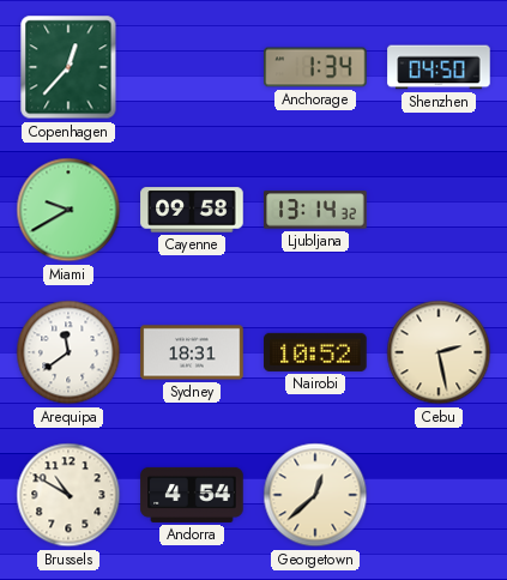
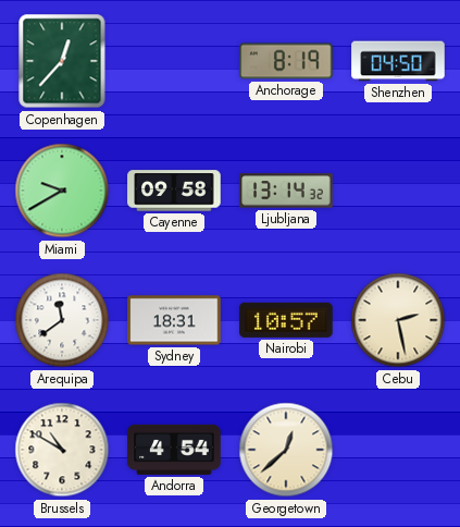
Anchorage: 1:34 -> 8:19
Nairobi: 10:52 -> 10:57
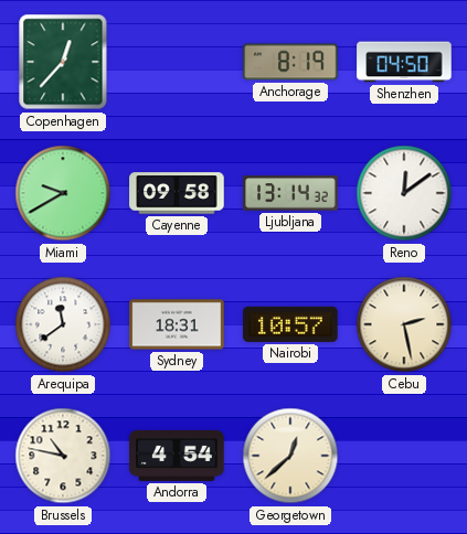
Reno: none -> 12:09
Brussels: 10:50 -> 10:47
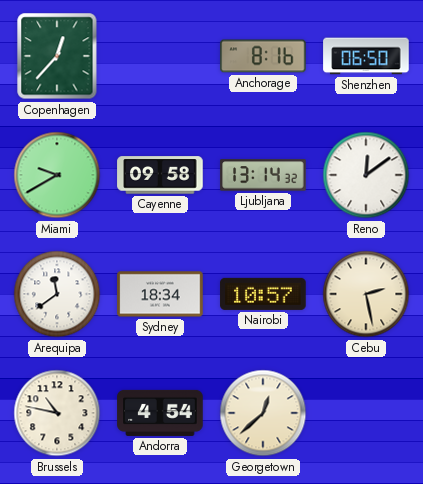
Anchorage: 8:19 -> 8:16
Shenzhen: 04:50 -> 06:50
Sydney: 18:31 -> 18:34
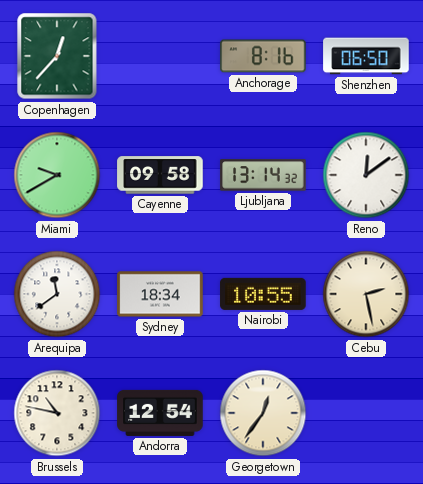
Nairobi: 10:57 -> 10:55
Andorra: 4:54 -> 12:54
Georgetown: 12:38 -> 12:36
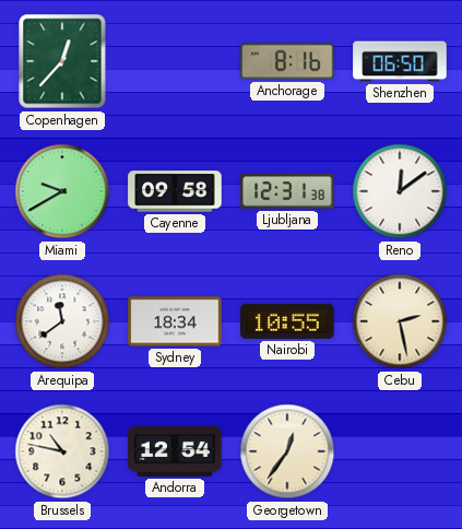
Ljubljana: 13:14 -> 12:31
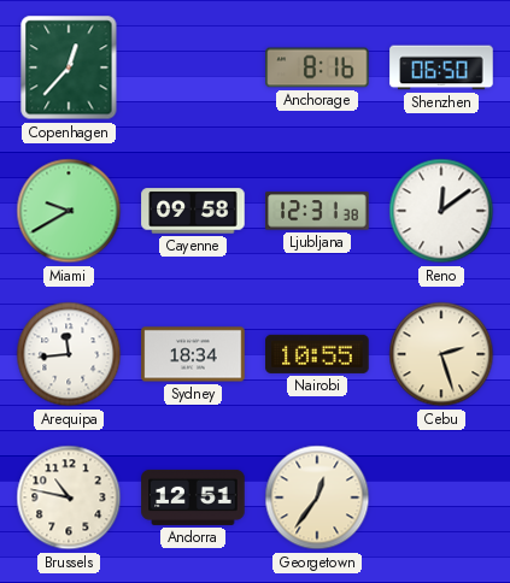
Arequipa: 11:39 -> 11:44
Cebu: 2:28 -> 2:27
Andorra: 12:54 -> 12:51
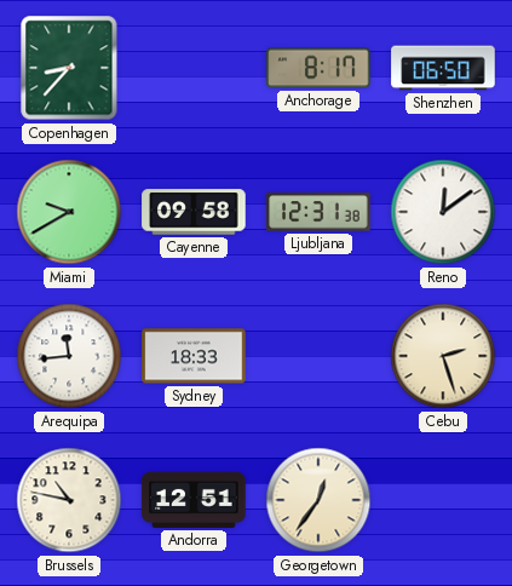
Copenhagen: 12:37 -> 8:37
Anchorage: 8:16 -> 8:17
Sydney: 18:34 -> 18:33
Nairobi: 10:55 -> none
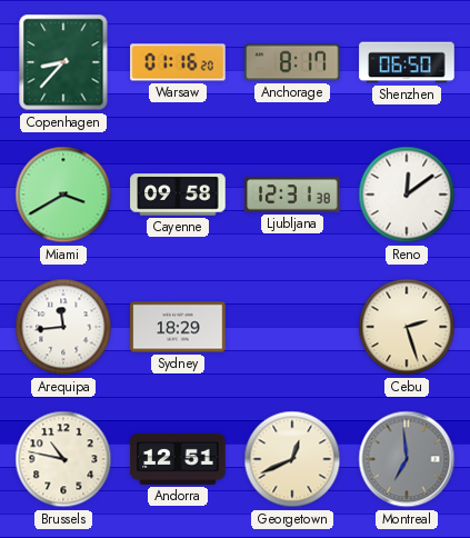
Warsaw: none -> 01:16
Miami: 9:40 -> 3:40
Sydney: 18:33 -> 18:29
Georgetown: 12:36 -> 12:41
Montreal: none -> 6:59
